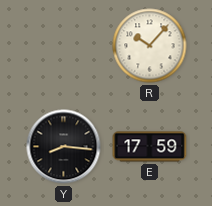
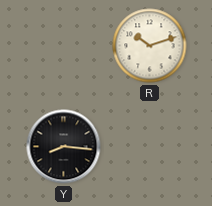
R: 10:07 -> 10:12
E: 17:59 -> none
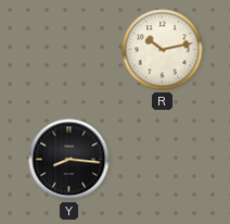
R: 10:12 -> 10:13
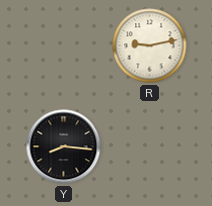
R: 10:13 -> 9:13
